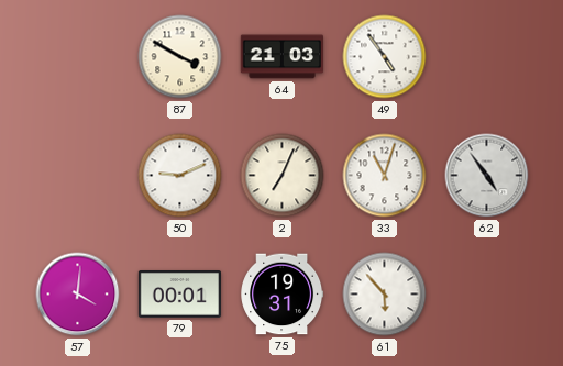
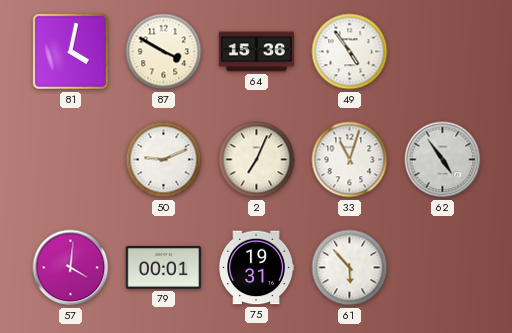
81: none -> 4:02
64: 21:03 -> 15:36
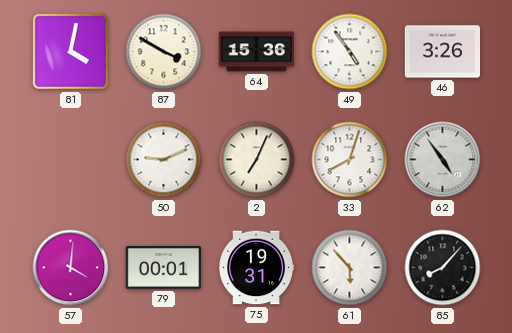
46: none -> 3:26
33: 11:03 -> 8:03
85: none -> 8:07
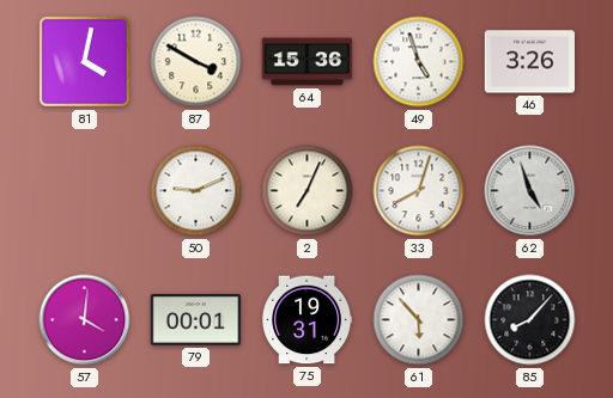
49: 4:54 -> 4:57
62: 4:54 -> 4:57
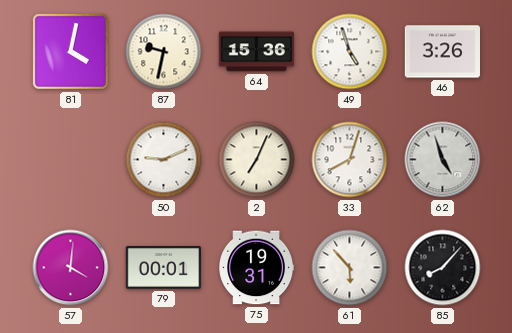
87: 3:50 -> 9:32
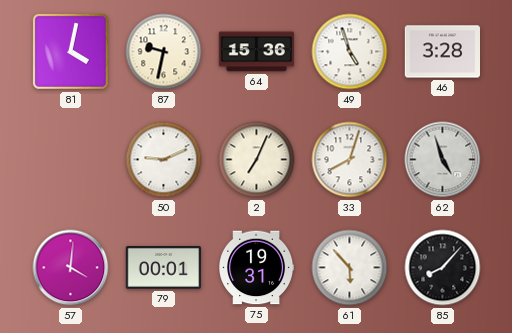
46: 3:26 -> 3:28
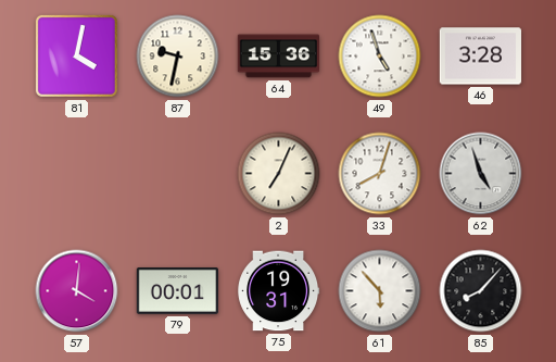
50: 9:11 -> none
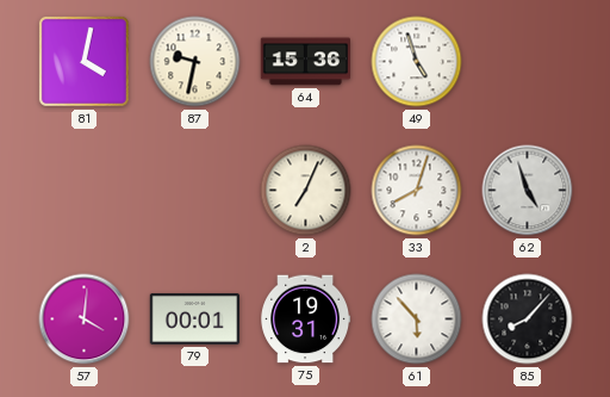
46: 3:28 -> none
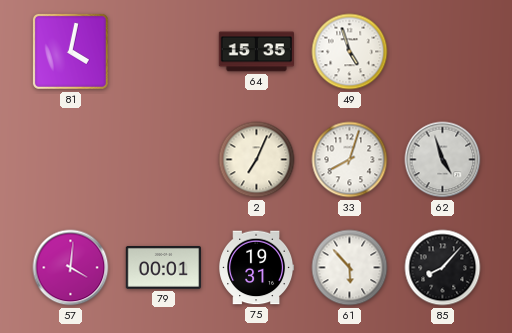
87: 9:32 -> none
64: 15:36 -> 15:35
